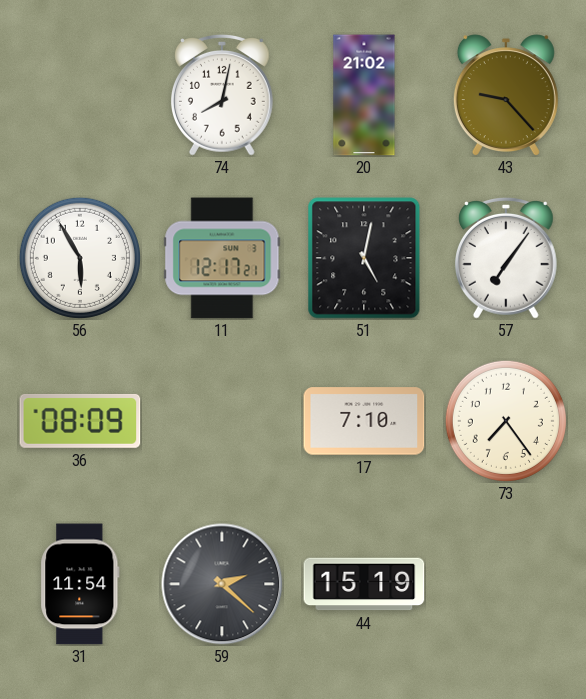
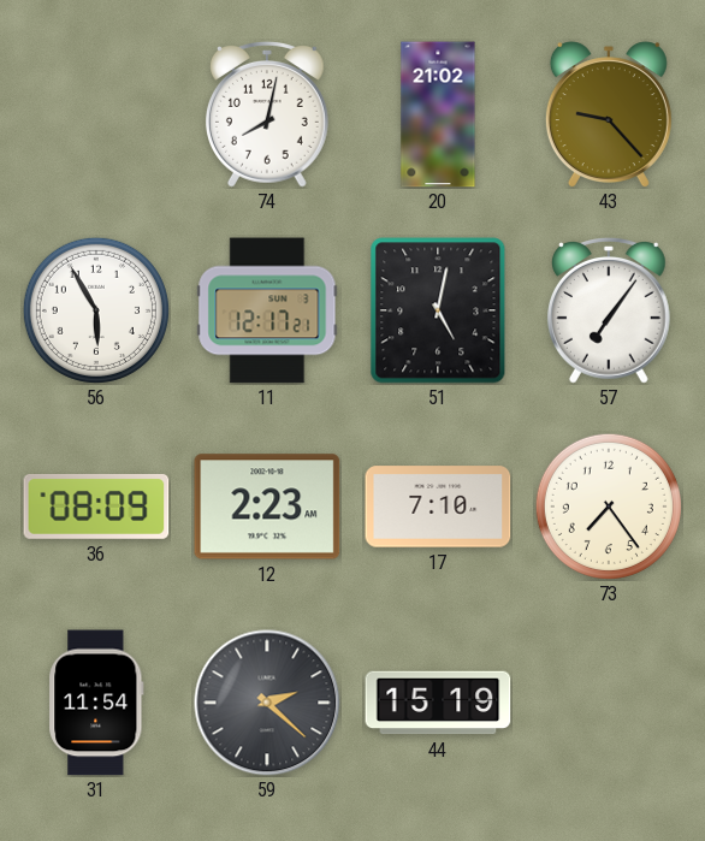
12: none -> 2:23
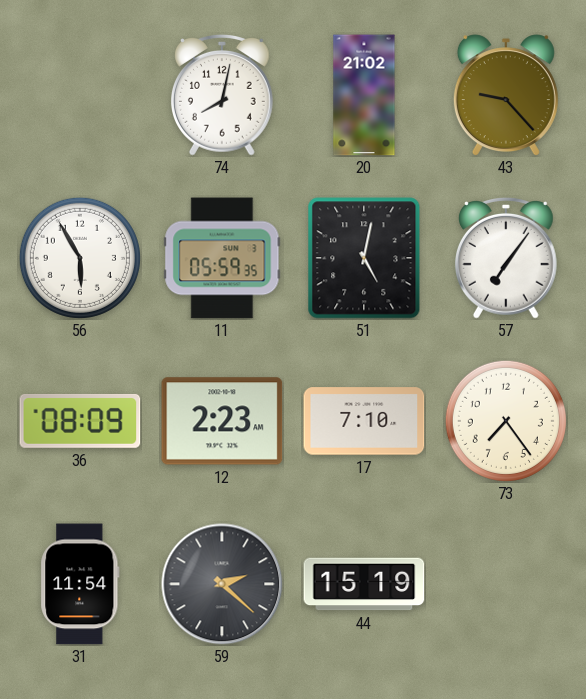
11: 12:17 -> 05:59
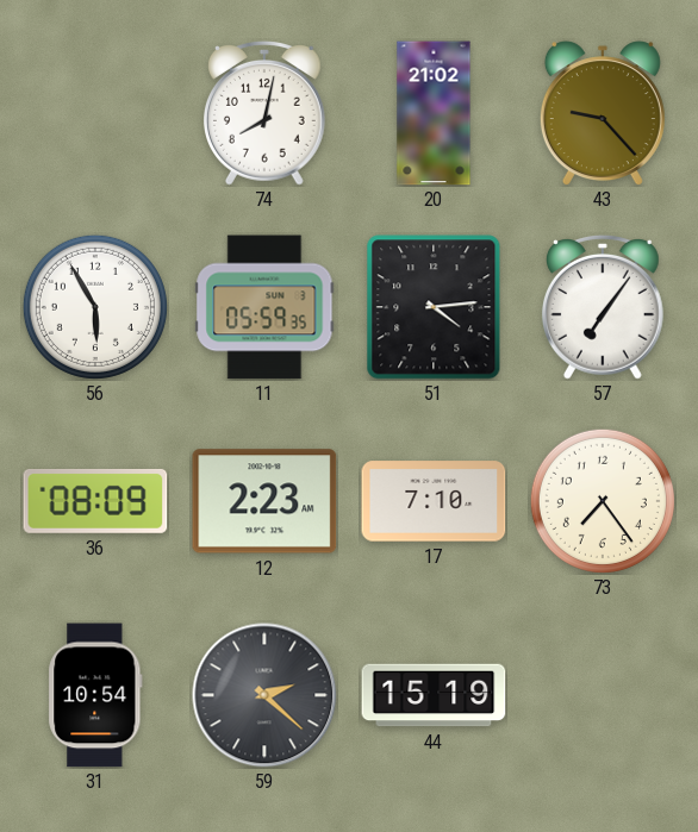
51: 5:02 -> 4:14
31: 11:54 -> 10:54
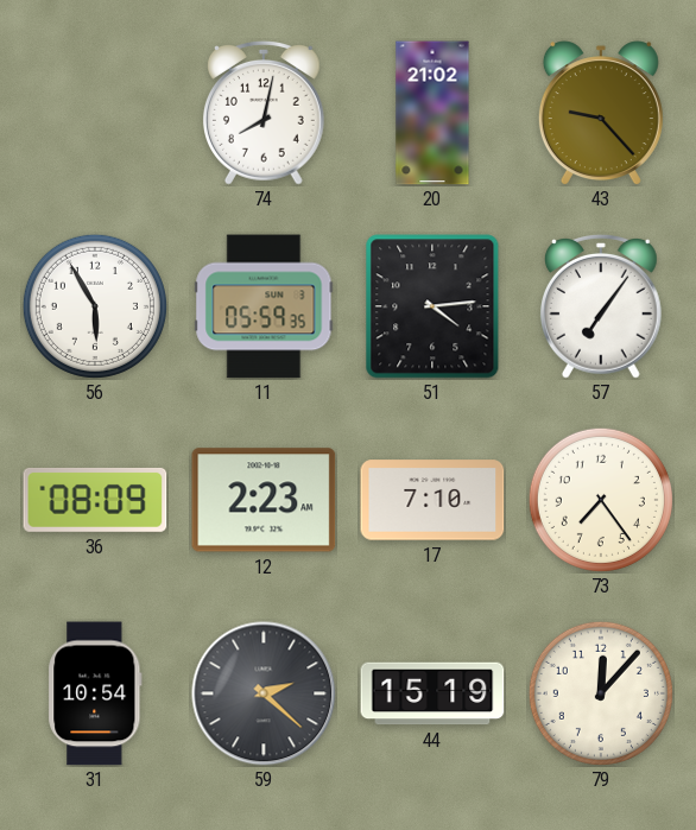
79: none -> 12:07
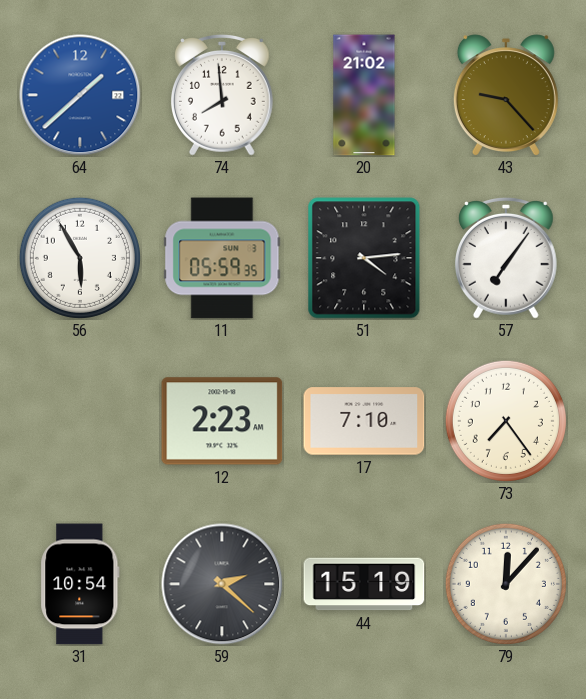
64: none -> 1:38
74: 8:02 -> 7:59
36: 08:09 -> none
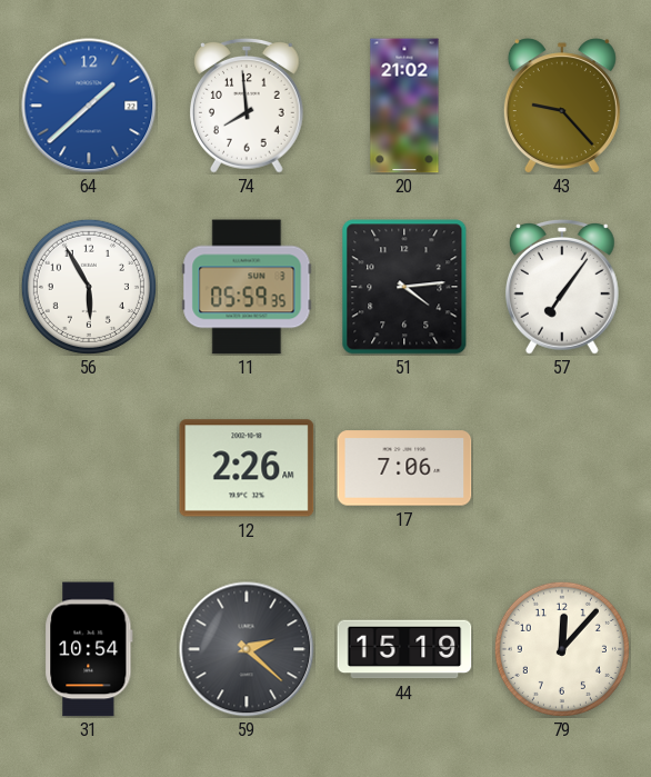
12: 2:23 -> 2:26
17: 7:10 -> 7:06
73: 7:24 -> none
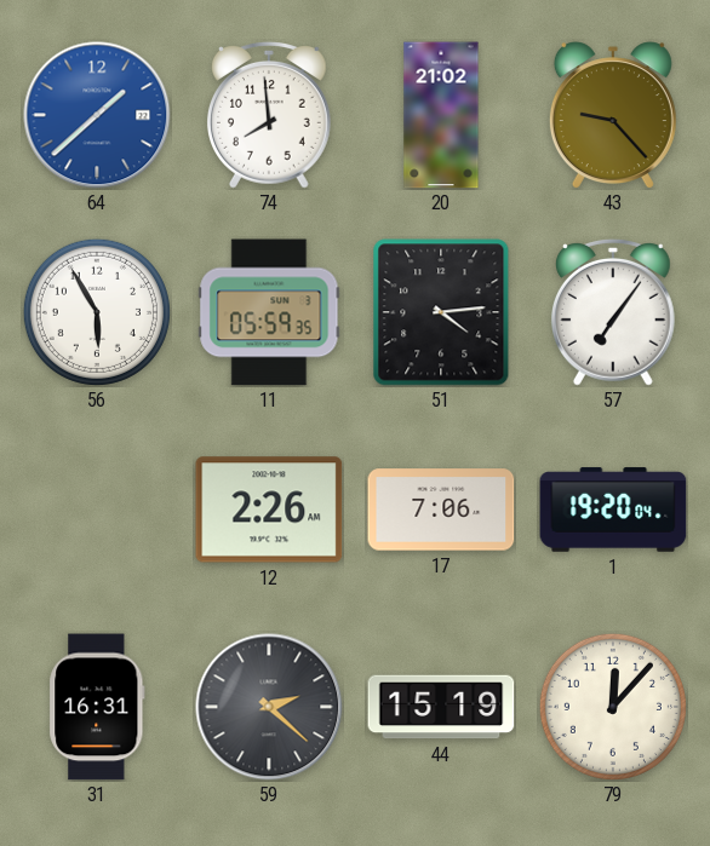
1: none -> 19:20
31: 10:54 -> 16:31
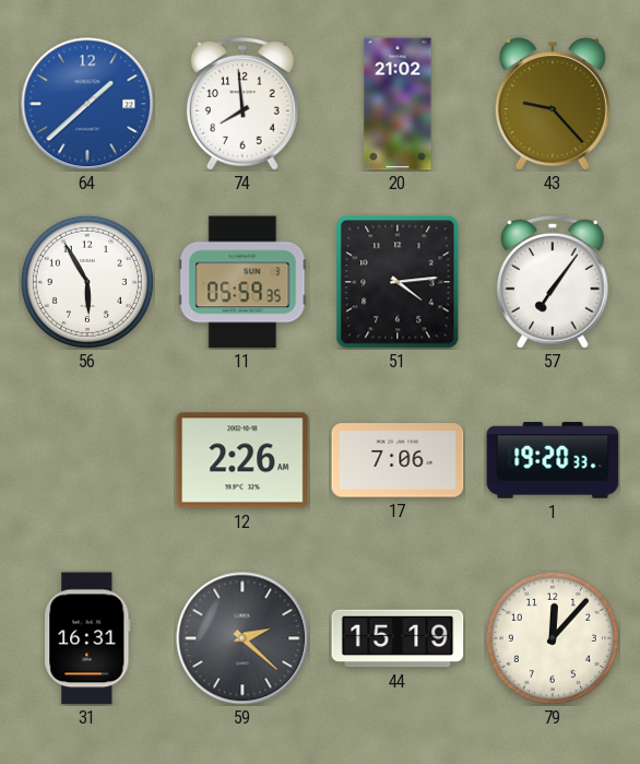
1: 19:20:04 -> 19:20:33
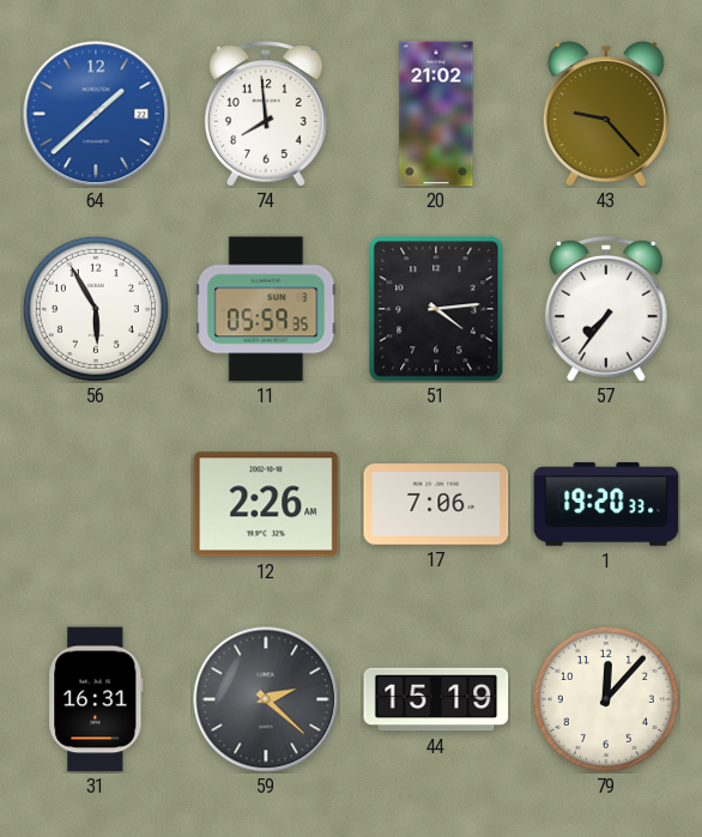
57: 7:06 -> 7:36
